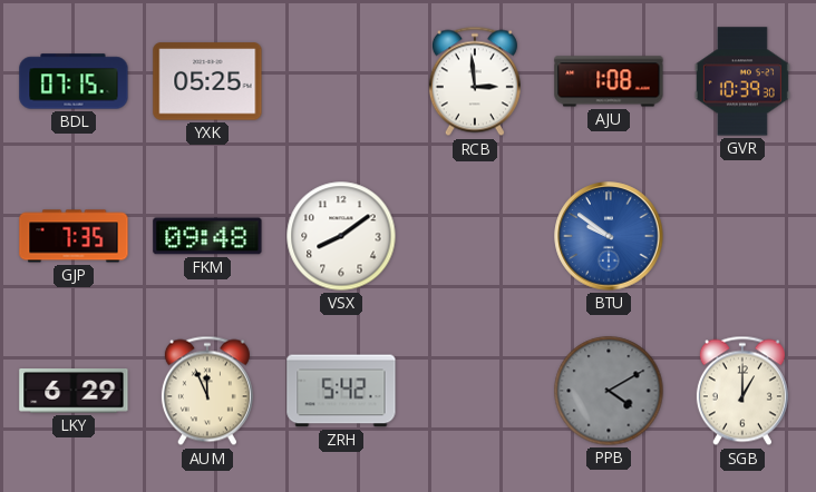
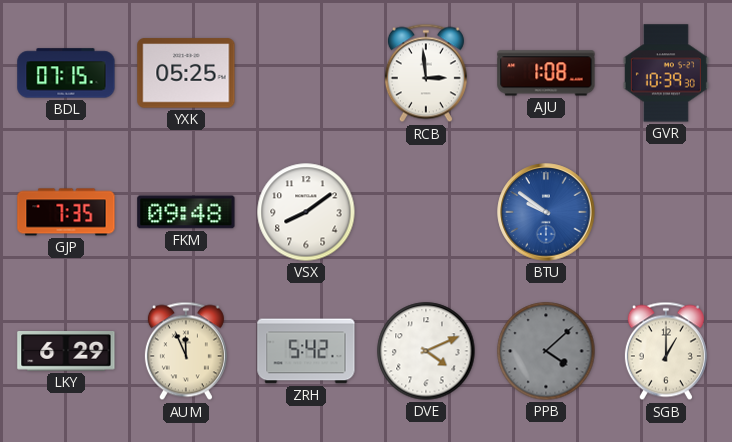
DVE: none -> 4:11
PPB: 4:10 -> 4:08
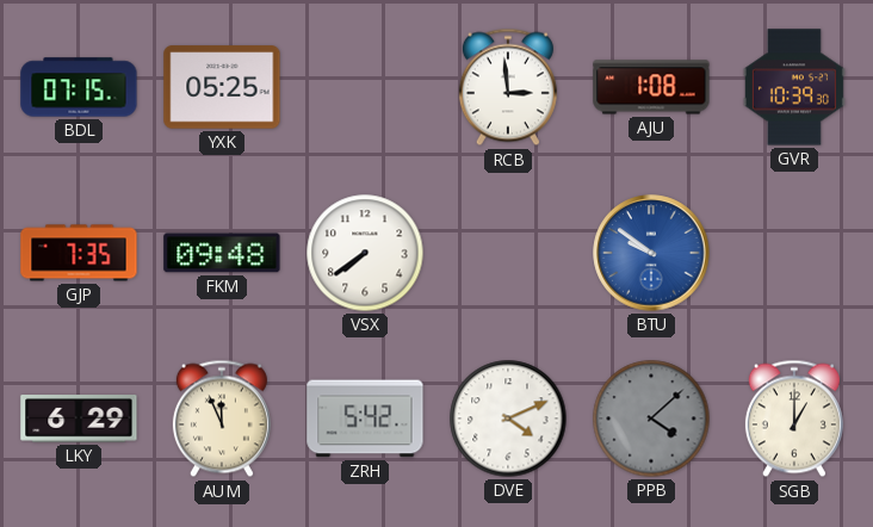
VSX: 8:09 -> 7:39
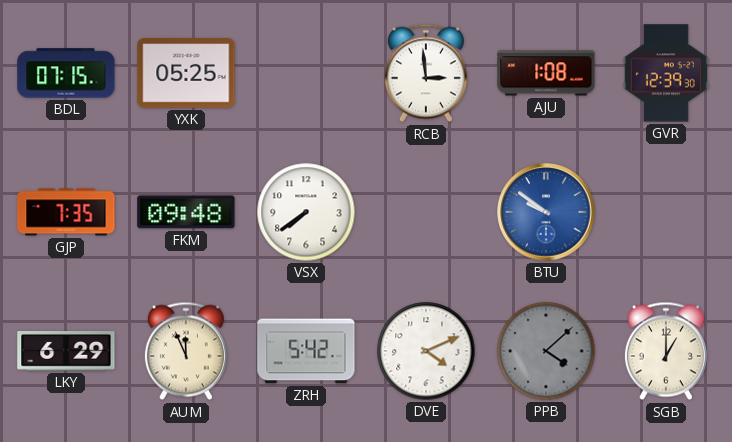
GVR: 10:39 -> 12:39
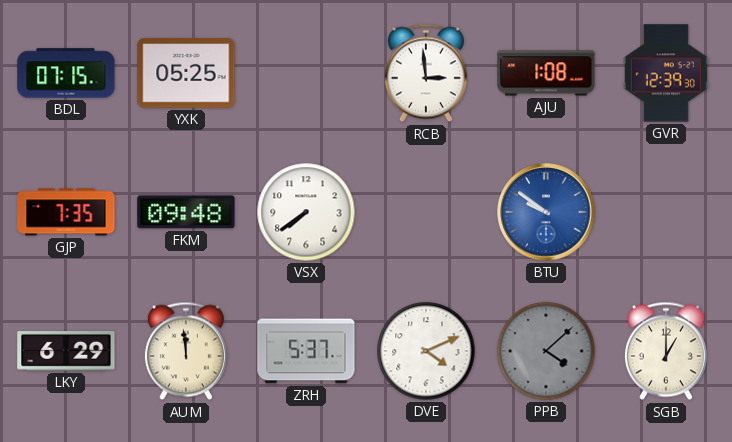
AUM: 11:56 -> 11:59
ZRH: 5:42 -> 5:37
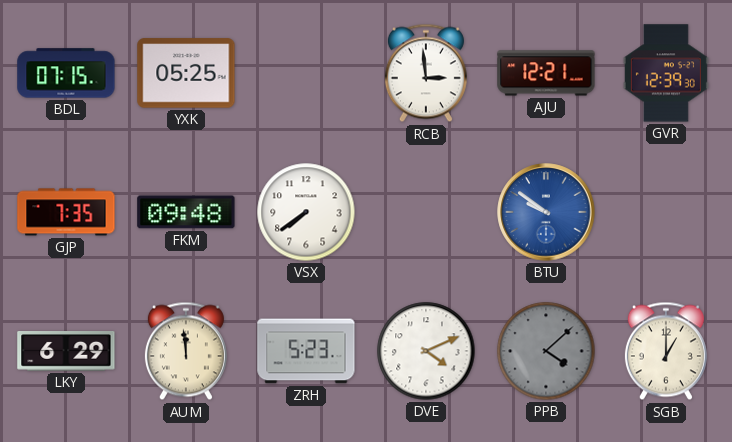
AJU: 1:08 -> 12:21
ZRH: 5:37 -> 5:23
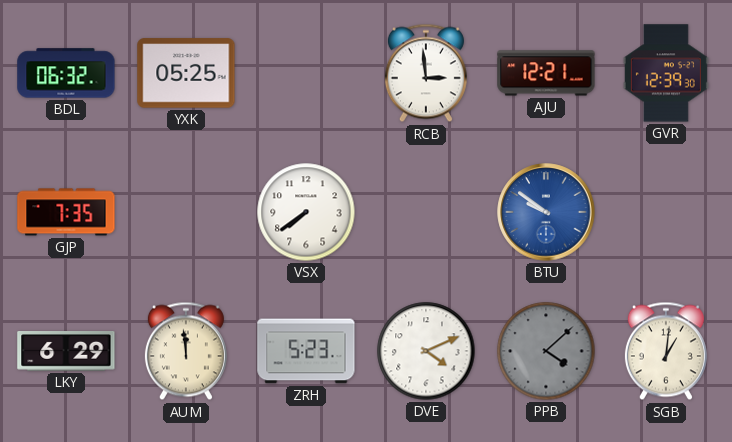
BDL: 07:15 -> 06:32
FKM: 09:48 -> none
SGB: 1:00 -> 1:01
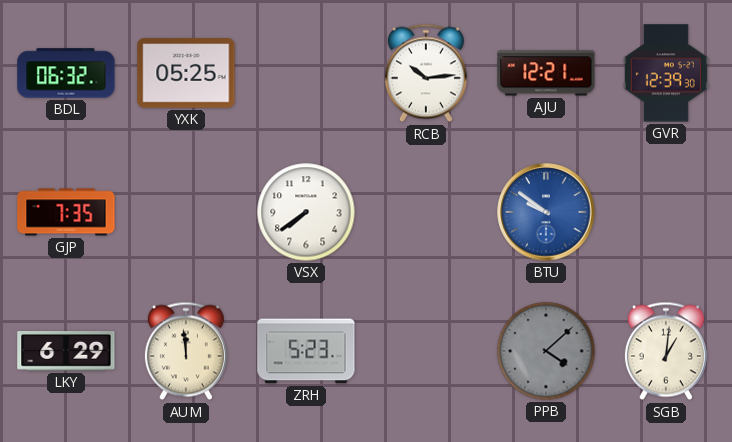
RCB: 2:59 -> 10:14
DVE: 4:11 -> none
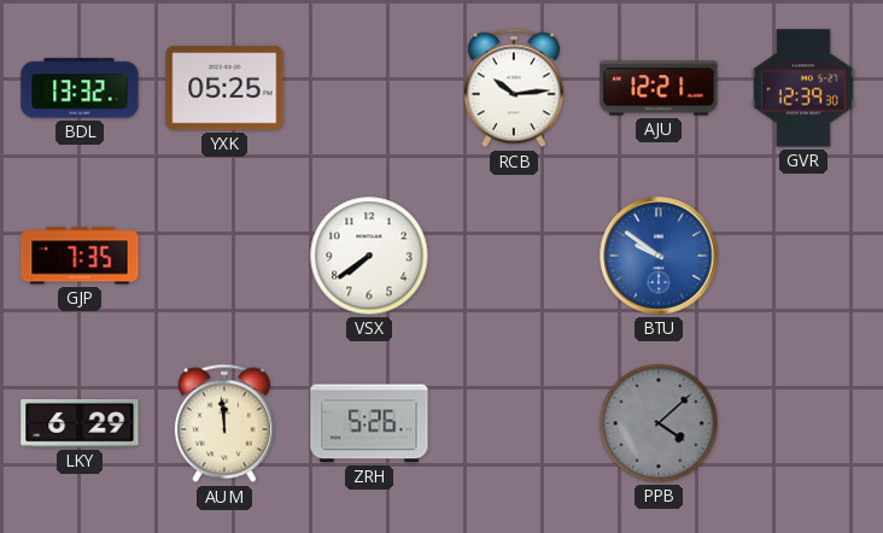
BDL: 06:32 -> 13:32
ZRH: 5:23 -> 5:26
SGB: 1:01 -> none
